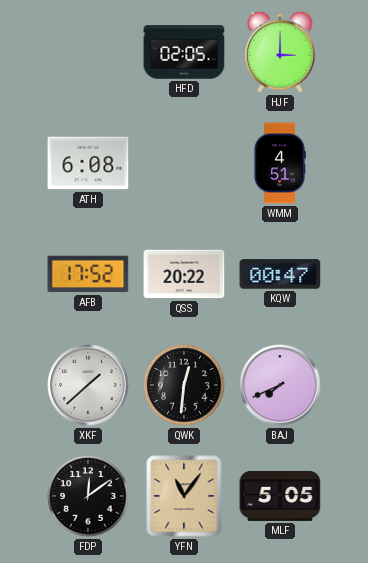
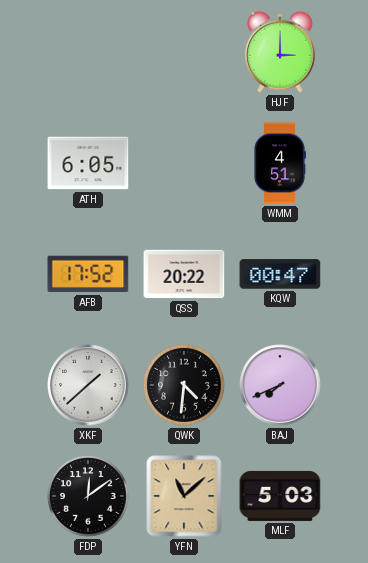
HFD: 02:05 -> none
ATH: 6:08 -> 6:05
QWK: 12:31 -> 4:31
YFN: 11:06 -> 11:08
MLF: 5:05 -> 5:03
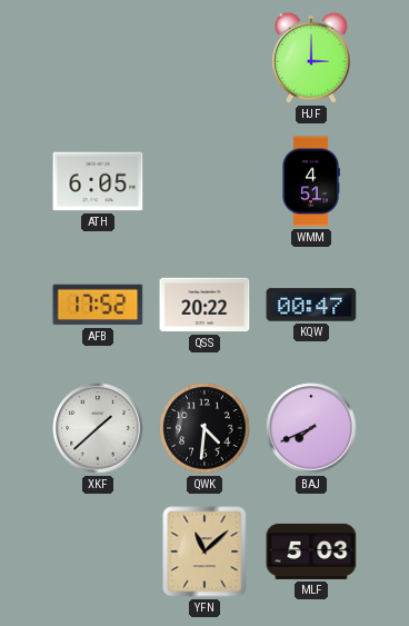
FDP: 12:09 -> none
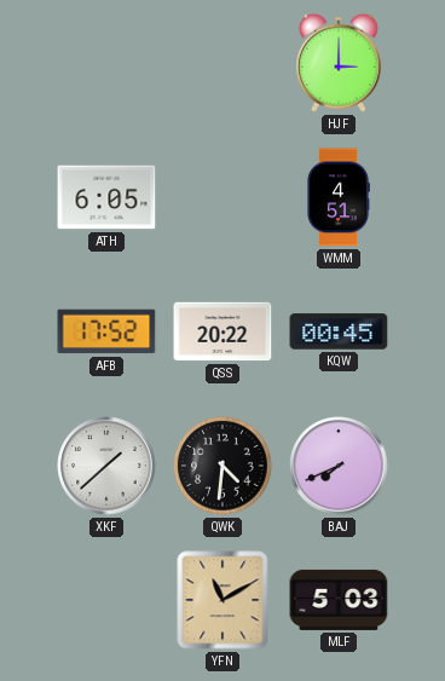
KQW: 00:47 -> 00:45
YFN: 11:08 -> 11:10
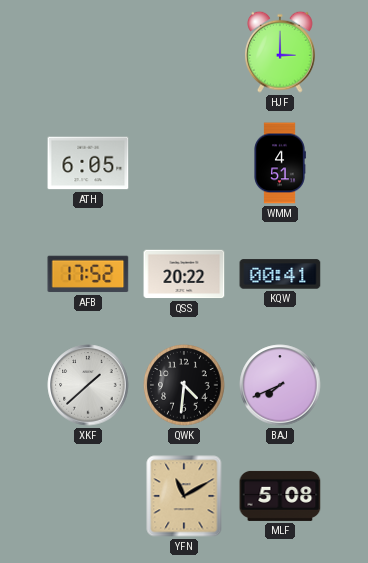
KQW: 00:45 -> 00:41
MLF: 5:03 -> 5:08
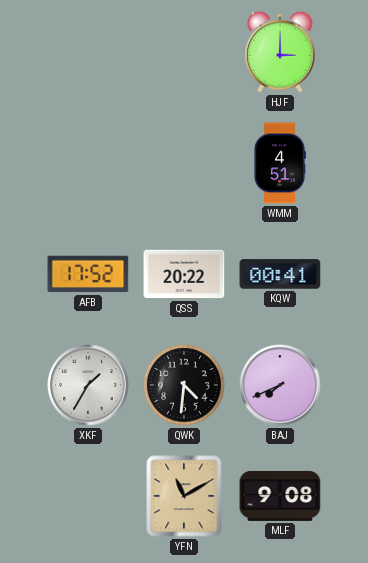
ATH: 6:05 -> none
XKF: 1:38 -> 1:35
MLF: 5:08 -> 9:08
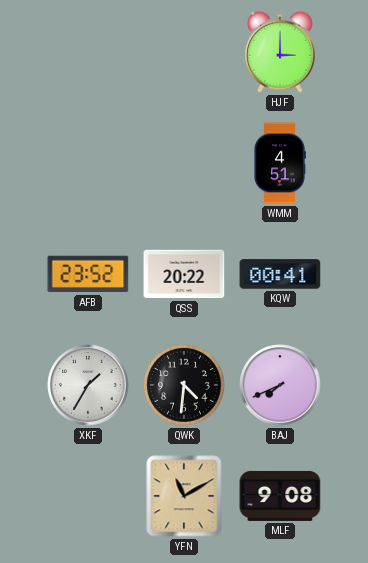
AFB: 17:52 -> 23:52
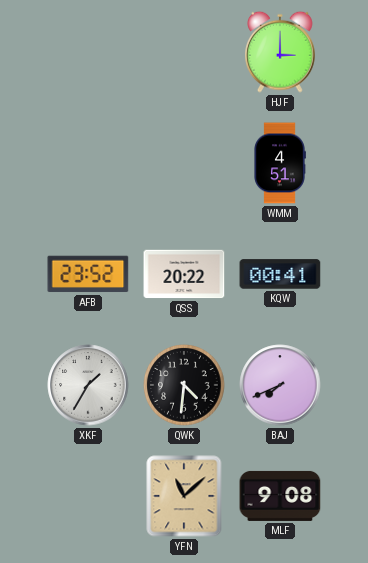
YFN: 11:10 -> 11:08
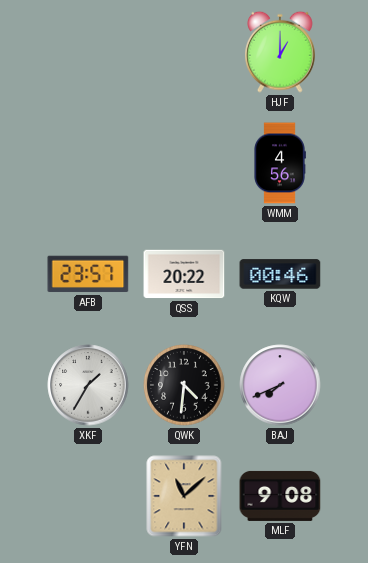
HJF: 3:00 -> 1:00
WMM: 4:51 -> 4:56
AFB: 23:52 -> 23:57
KQW: 00:41 -> 00:46
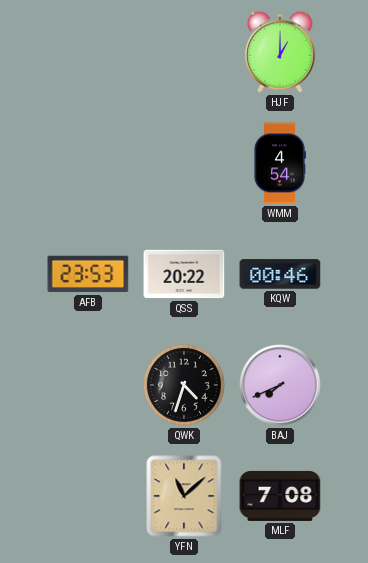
WMM: 4:56 -> 4:54
AFB: 23:57 -> 23:53
XKF: 1:35 -> none
QWK: 4:31 -> 4:33
MLF: 9:08 -> 7:08
